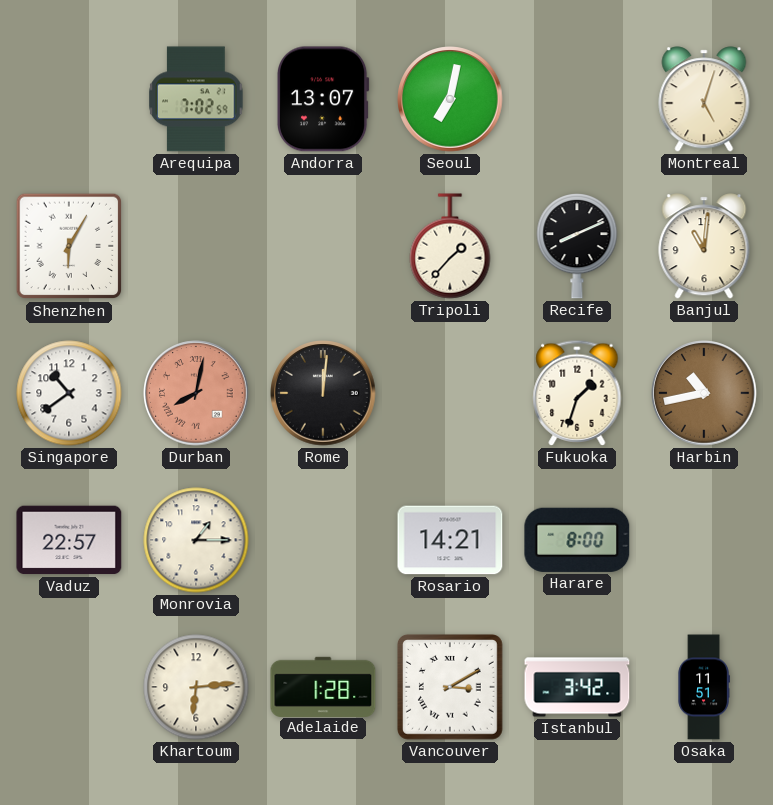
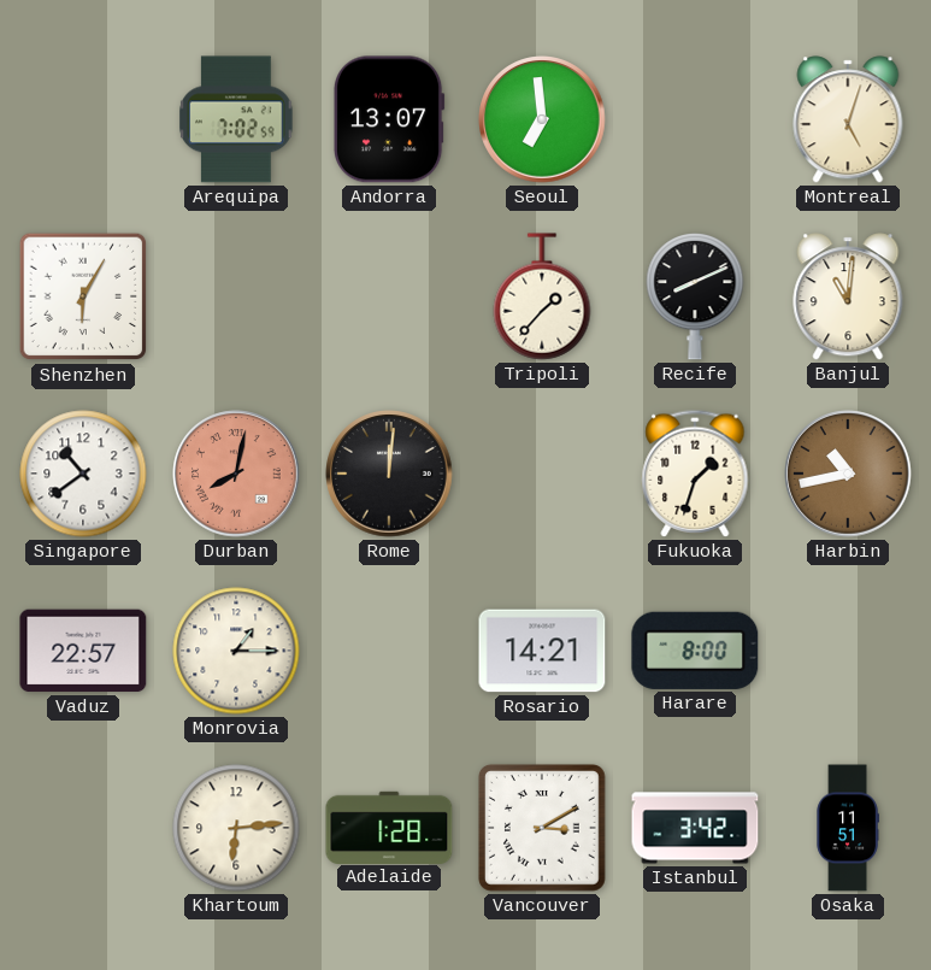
Seoul: 7:02 -> 6:59
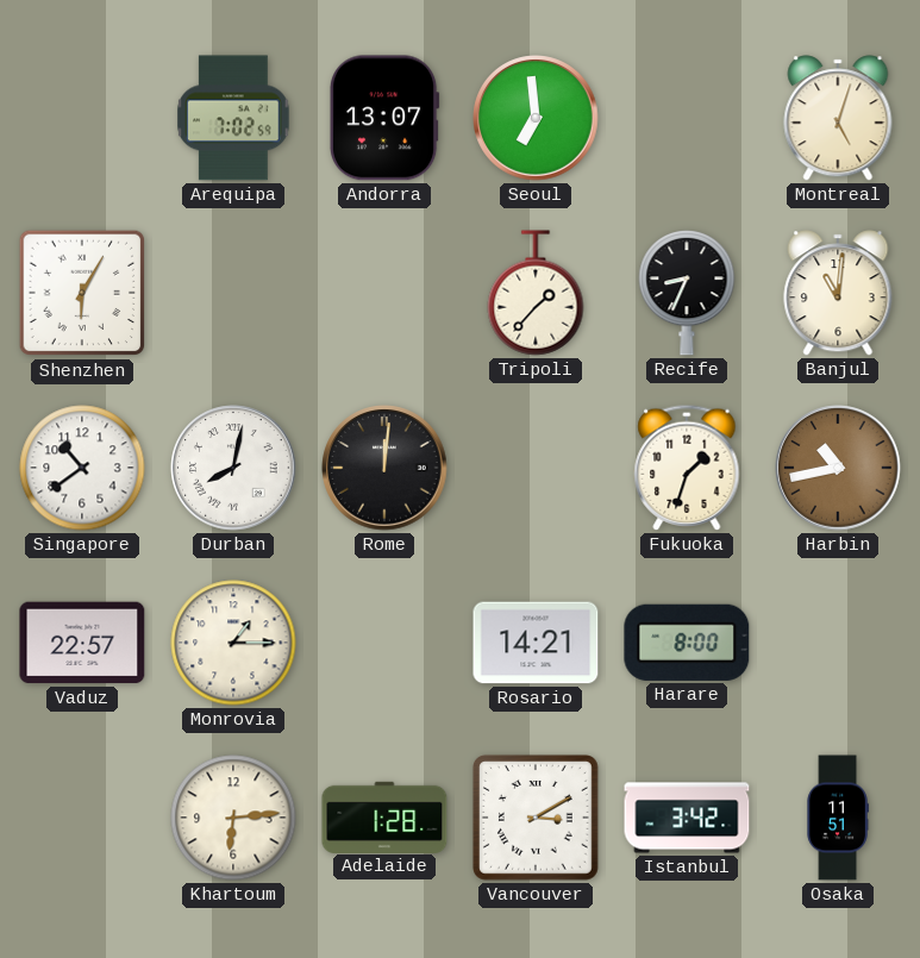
Recife: 8:11 -> 8:34
Durban dial: salmon -> white
